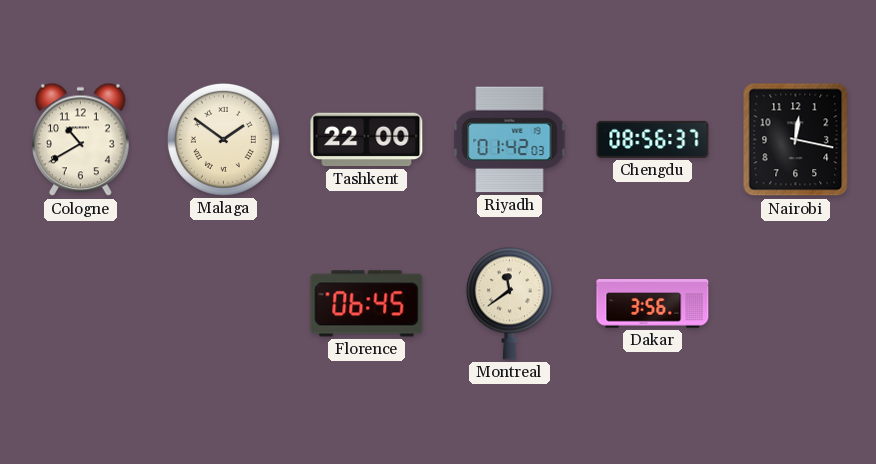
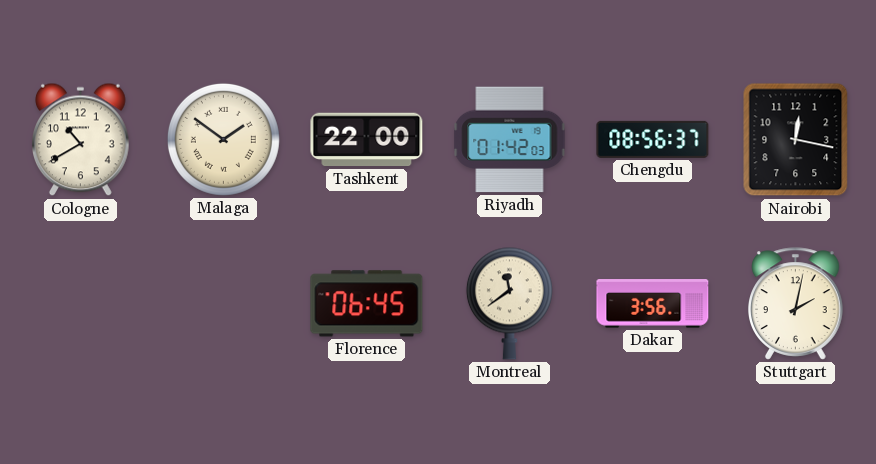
Stuttgart: none -> 2:02
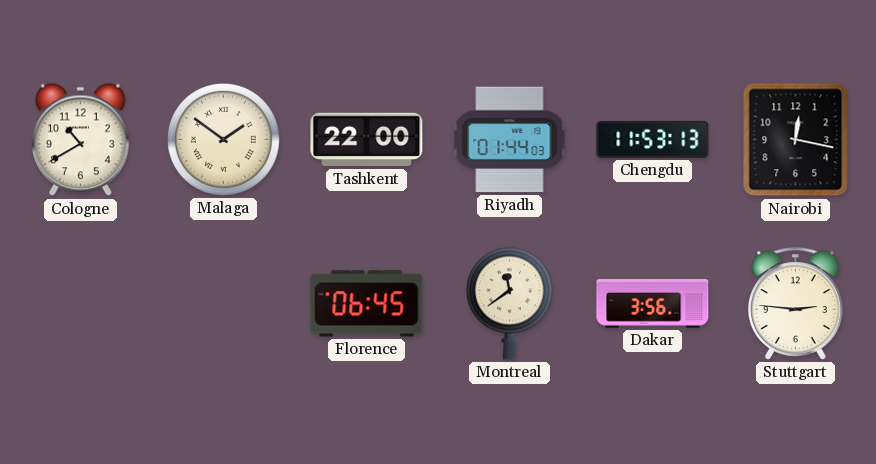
Riyadh: 01:42 -> 01:44
Chengdu: 08:56 -> 11:53
Stuttgart: 2:02 -> 2:46
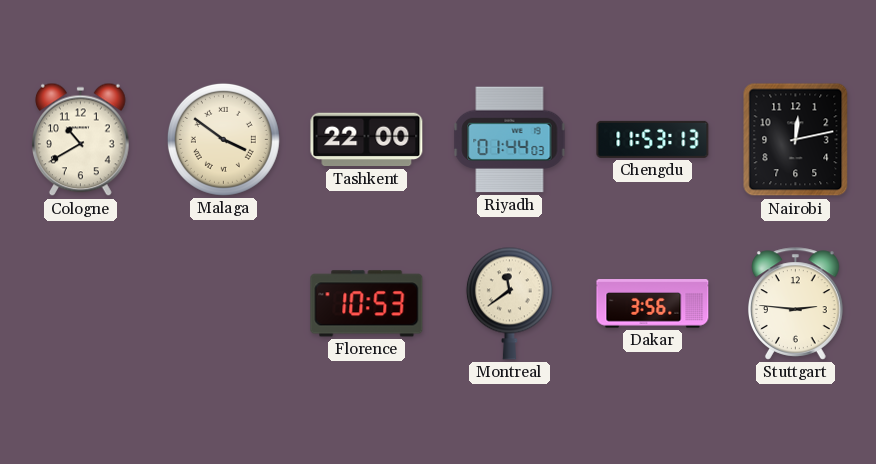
Malaga: 1:51 -> 3:51
Nairobi: 12:17 -> 12:13
Florence: 06:45 -> 10:53
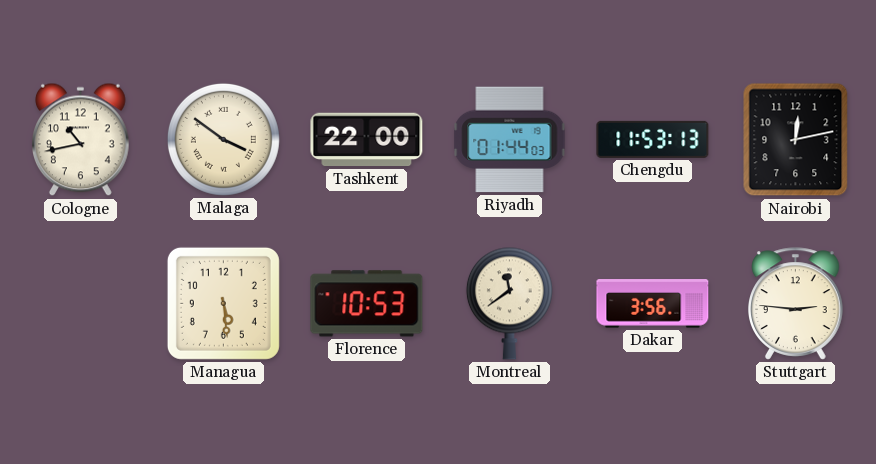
Cologne: 10:40 -> 10:43
Managua: none -> 5:29
